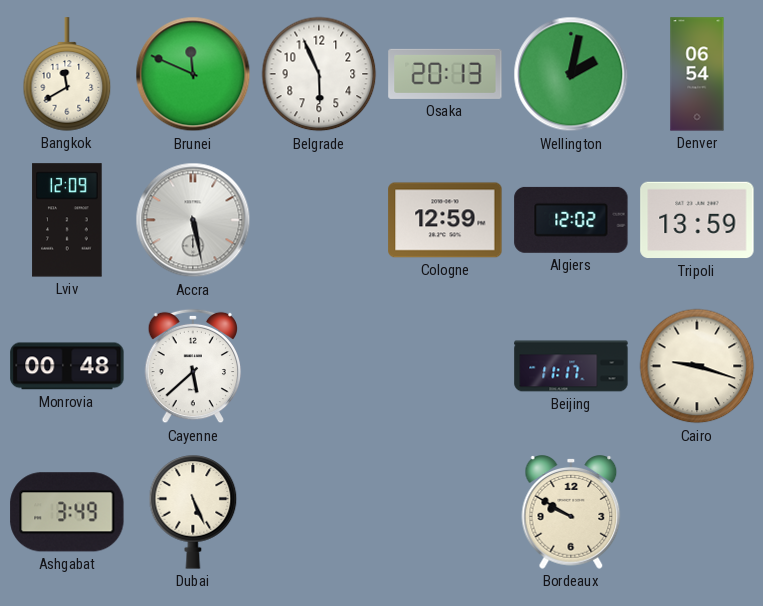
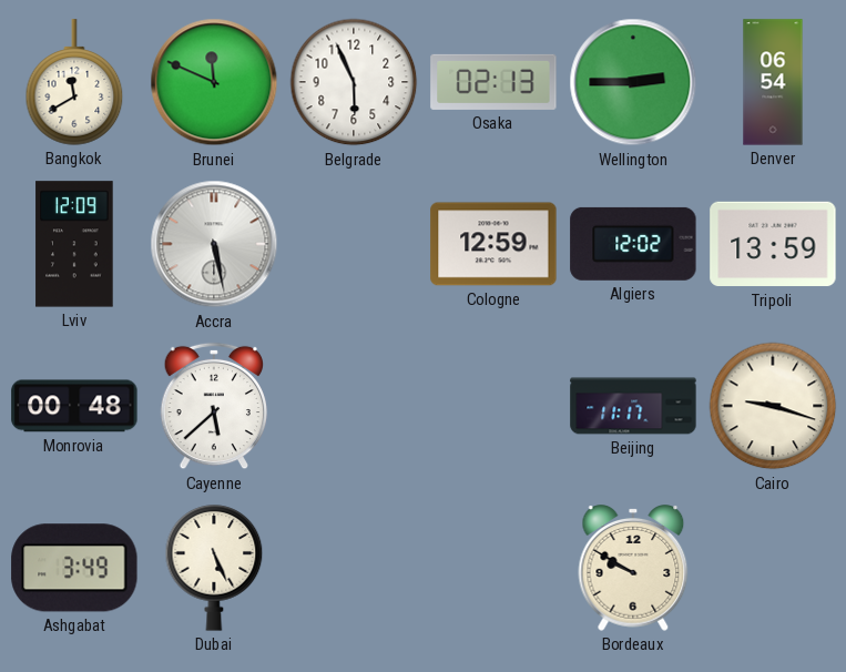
Osaka: 20:13 -> 02:13
Wellington: 2:02 -> 2:45
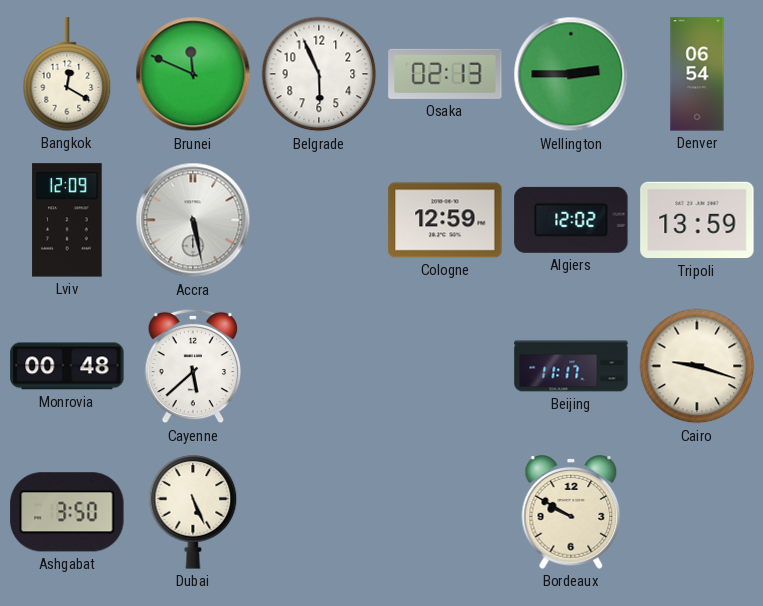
Bangkok: 11:40 -> 12:20
Ashgabat: 3:49 -> 3:50
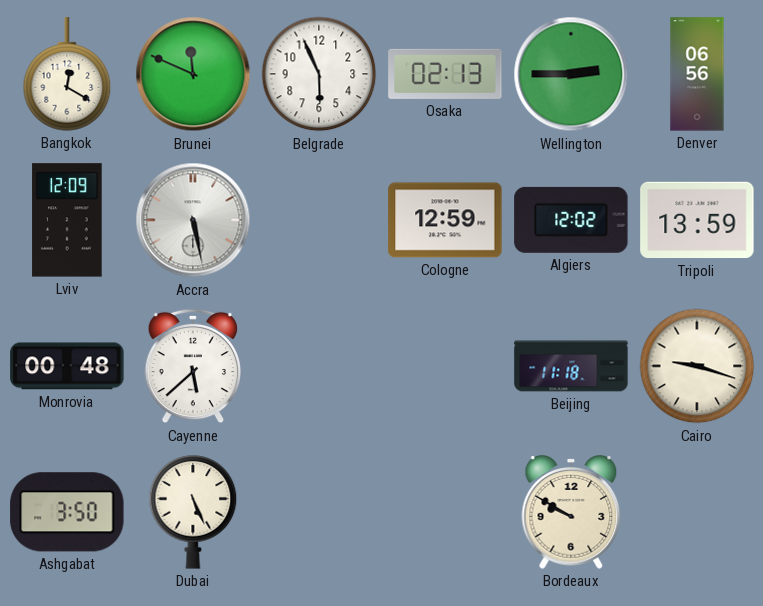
Denver: 06:54 -> 06:56
Beijing: 11:17 -> 11:18
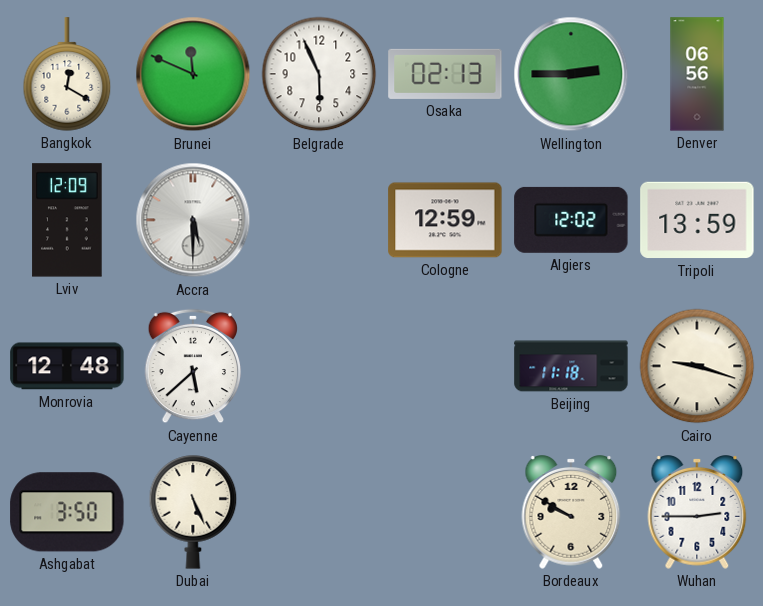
Accra: 5:28 -> 5:30
Monrovia: 00:48 -> 12:48
Wuhan: none -> 2:45
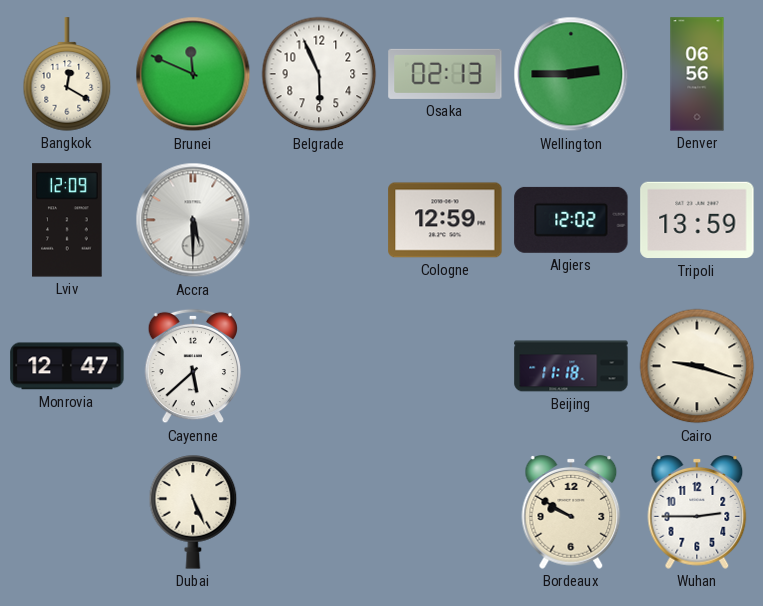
Monrovia: 12:48 -> 12:47
Ashgabat: 3:50 -> none
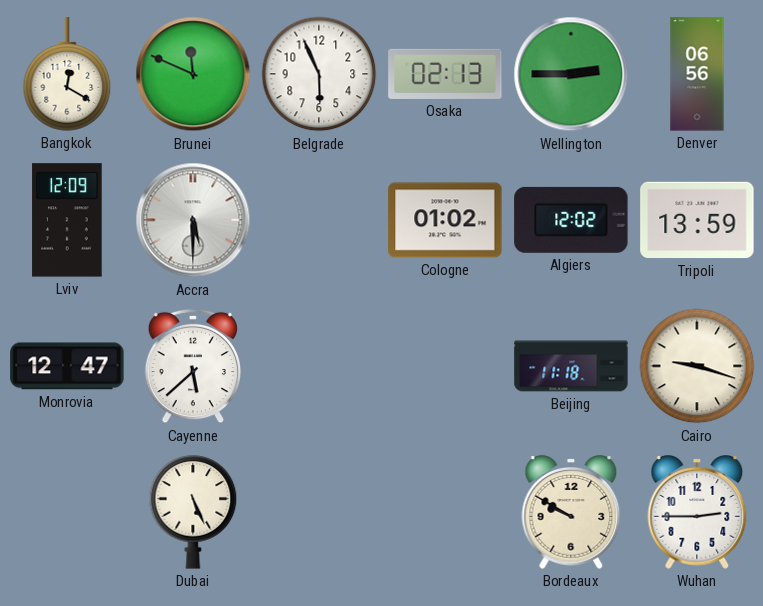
Cologne: 12:59 -> 01:02
